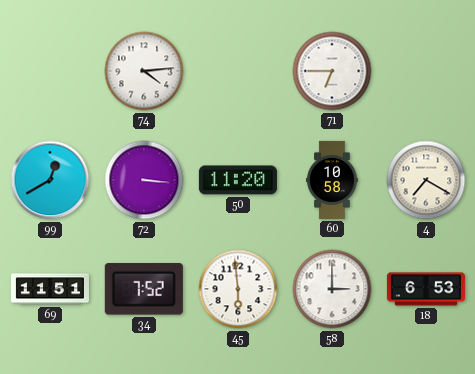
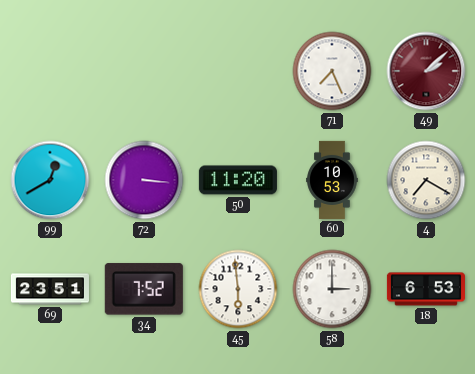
74: 4:14 -> none
71: 6:45 -> 7:26
49: none -> 2:08
60: 10:58 -> 10:53
69: 11:51 -> 23:51
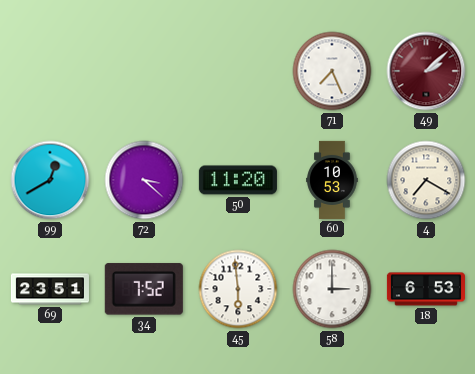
72: 3:16 -> 3:22
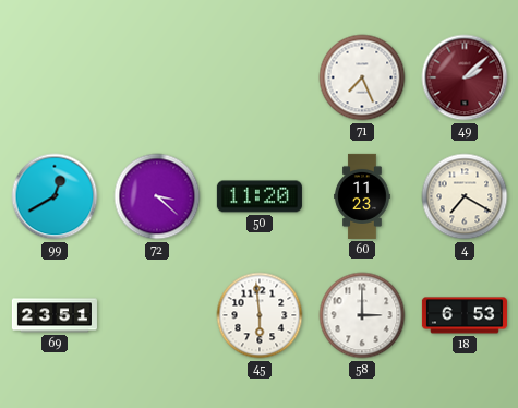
60: 10:53 -> 11:23
34: 7:52 -> none
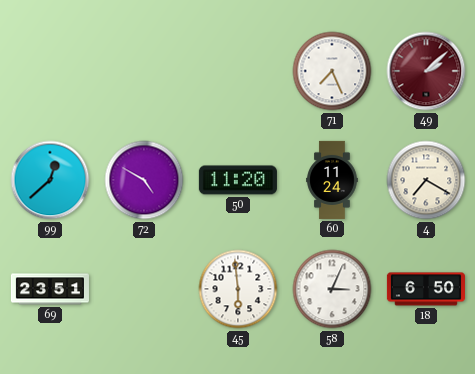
99: 12:40 -> 12:38
72: 3:22 -> 4:50
60: 11:23 -> 11:24
58: 3:00 -> 3:04
18: 6:53 -> 6:50
